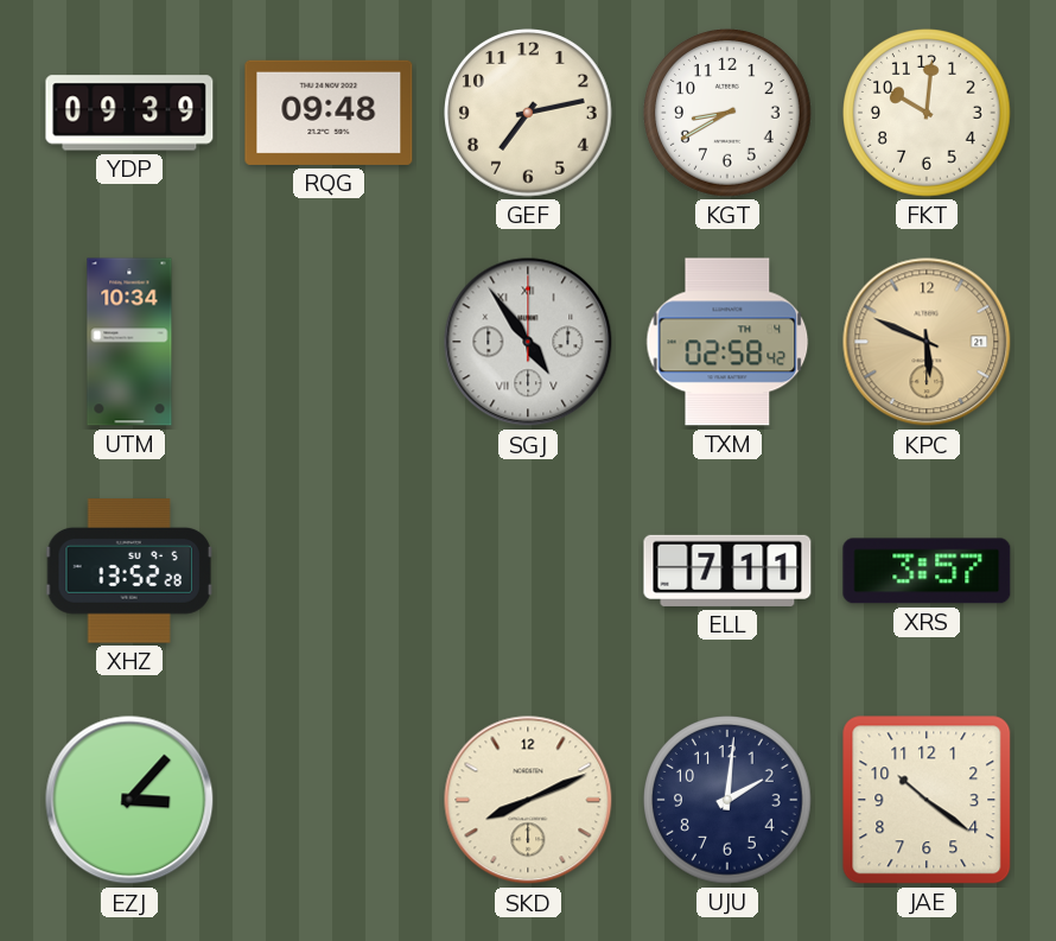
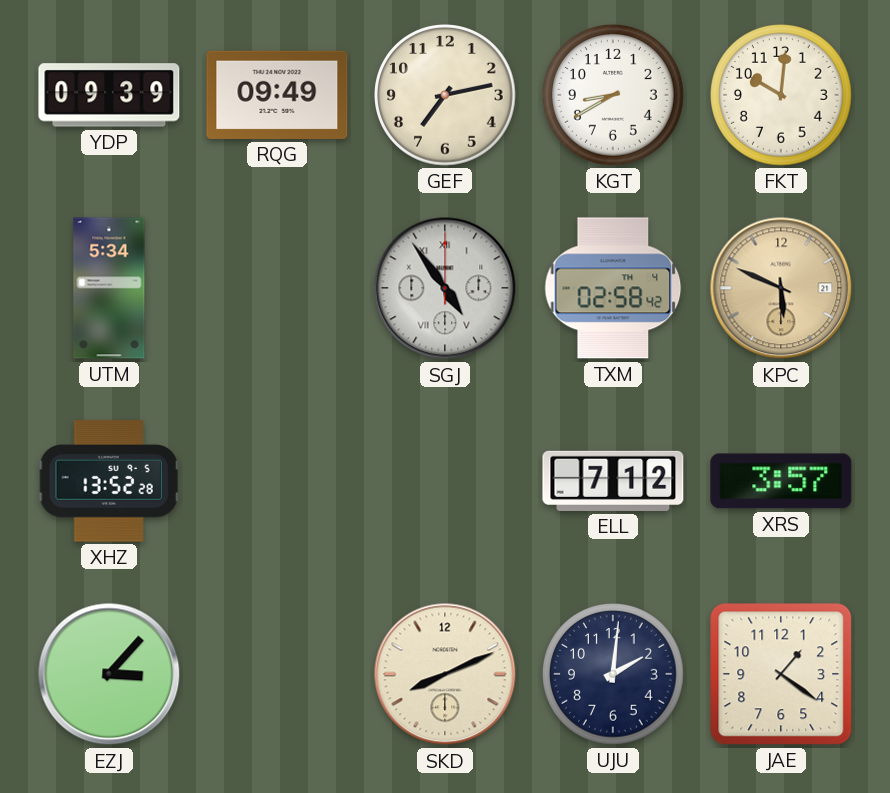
RQG: 09:48 -> 09:49
UTM: 10:34 -> 5:34
ELL: 7:11 -> 7:12
JAE: 10:21 -> 1:21
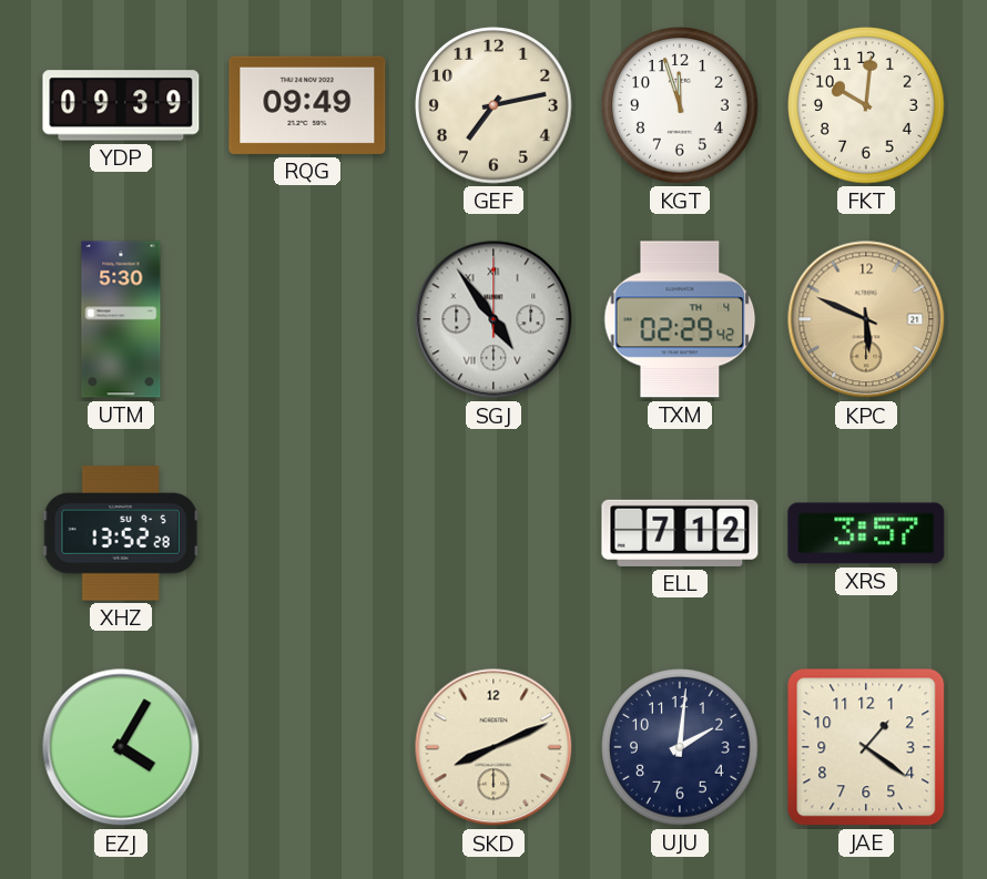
KGT: 8:40 -> 11:57
UTM: 5:34 -> 5:30
TXM: 02:58 -> 02:29
EZJ: 3:07 -> 4:05
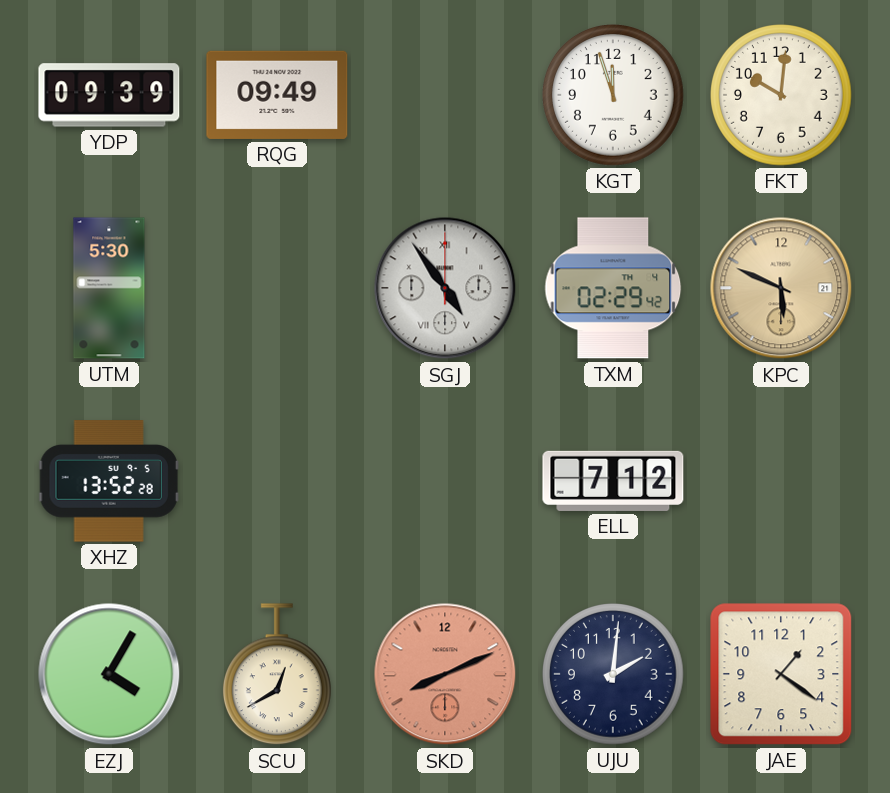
GEF: 7:13 -> none
XRS: 3:57 -> none
SCU: none -> 12:40
SKD dial: cream -> salmon
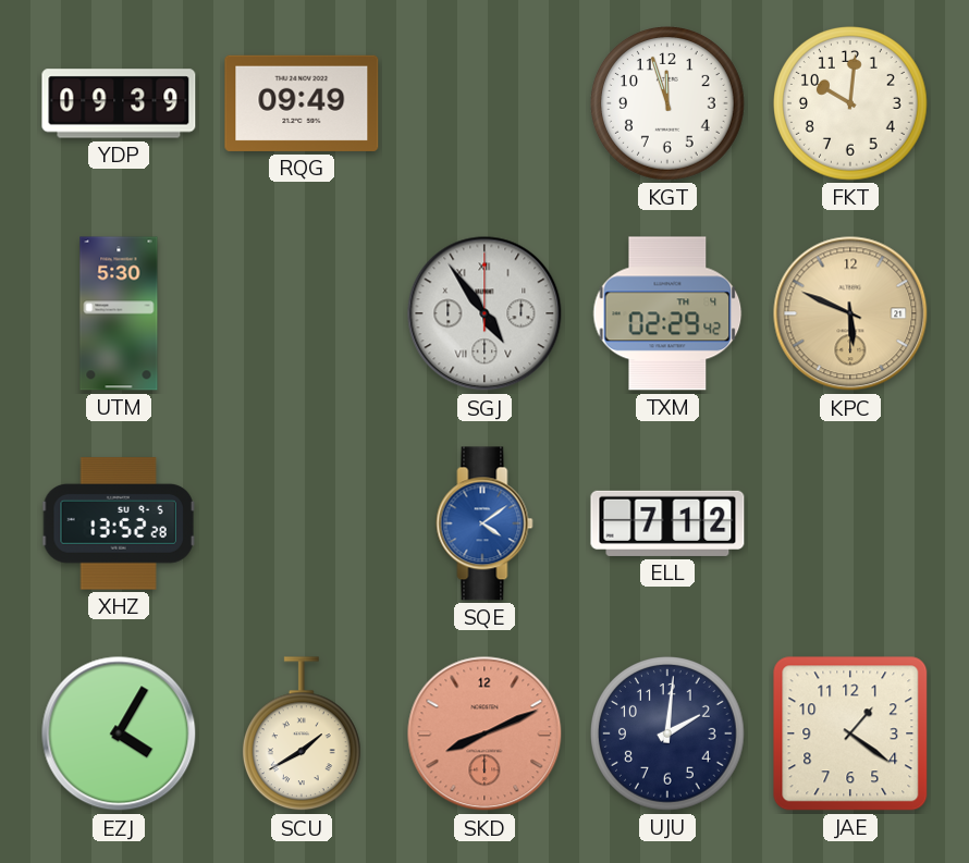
SQE: none -> 4:09
SCU: 12:40 -> 1:40
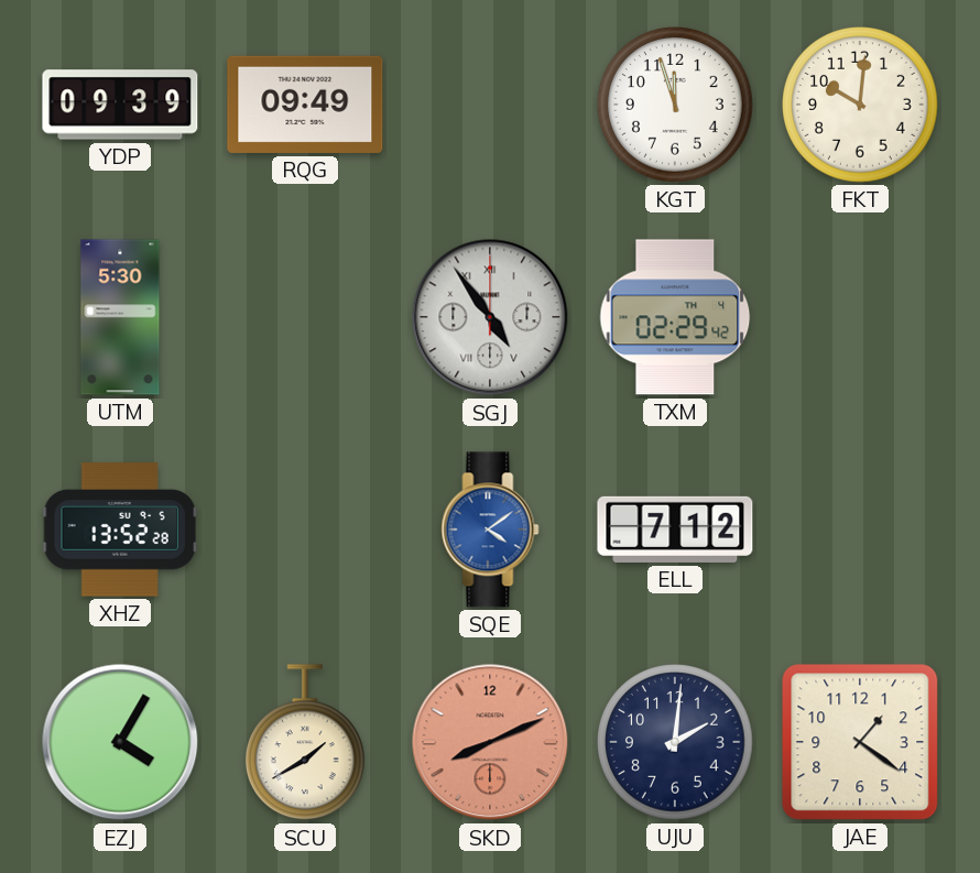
KPC: 5:49 -> none
